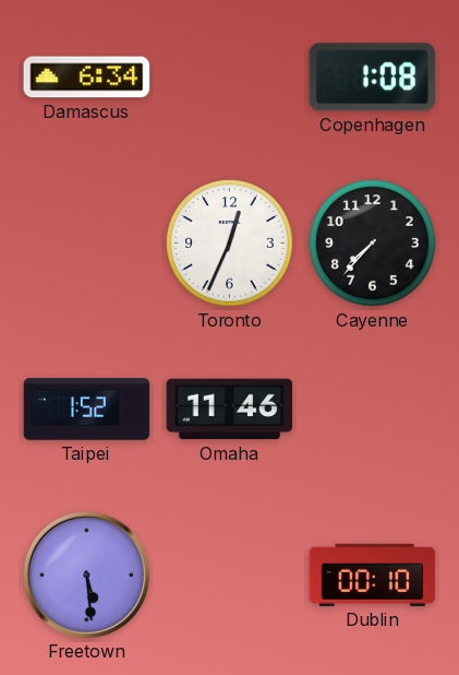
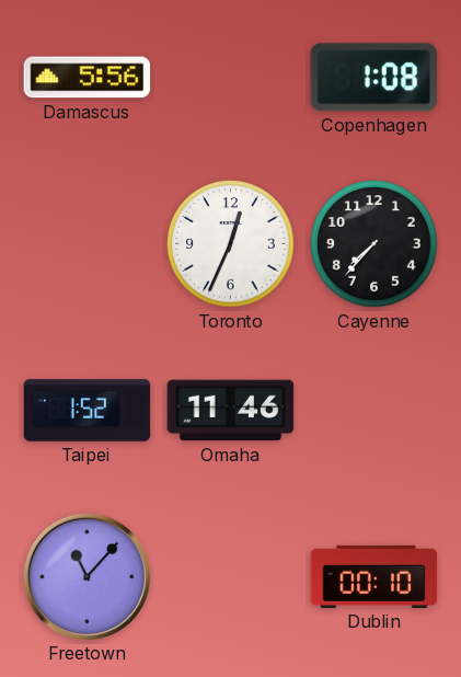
Damascus: 6:34 -> 5:56
Freetown: 5:29 -> 11:07
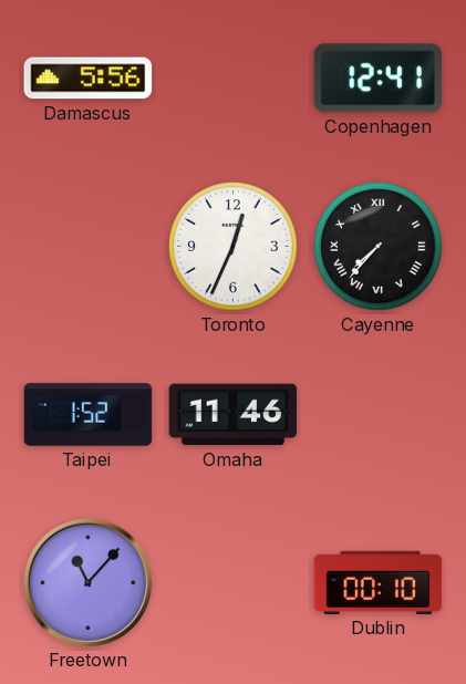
Copenhagen: 1:08 -> 12:41
Cayenne numerals: Arabic -> Roman
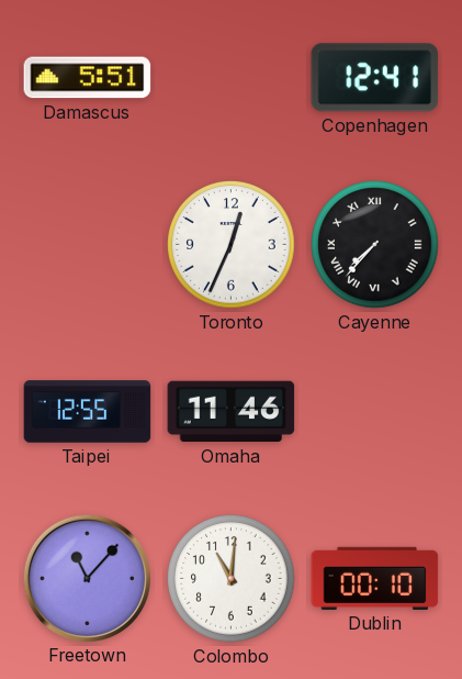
Damascus: 5:56 -> 5:51
Taipei: 1:52 -> 12:55
Colombo: none -> 11:01
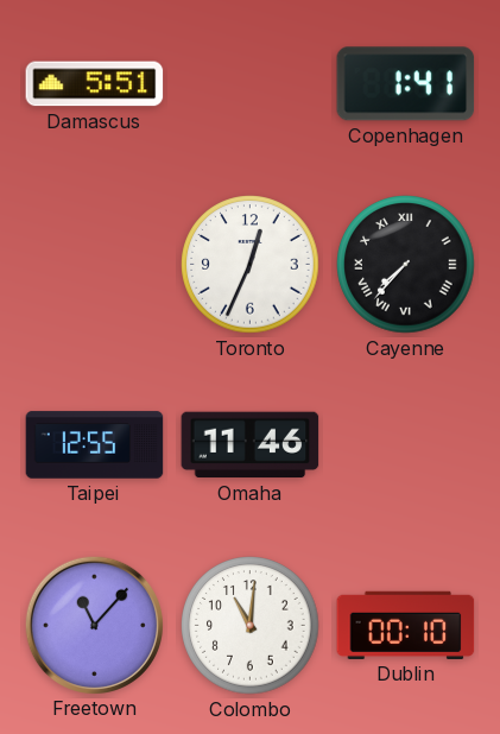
Copenhagen: 12:41 -> 1:41
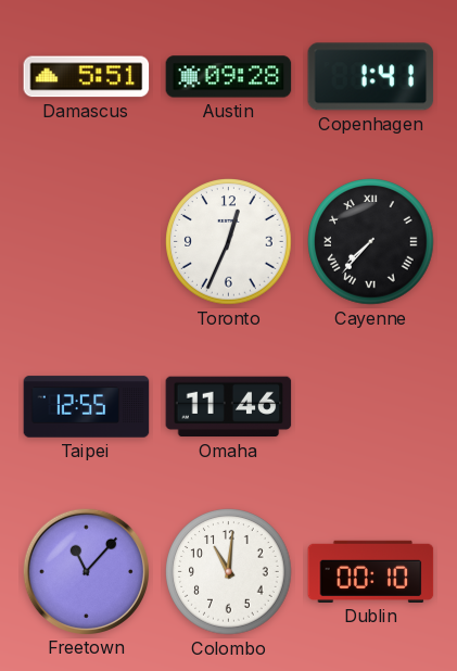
Austin: none -> 09:28
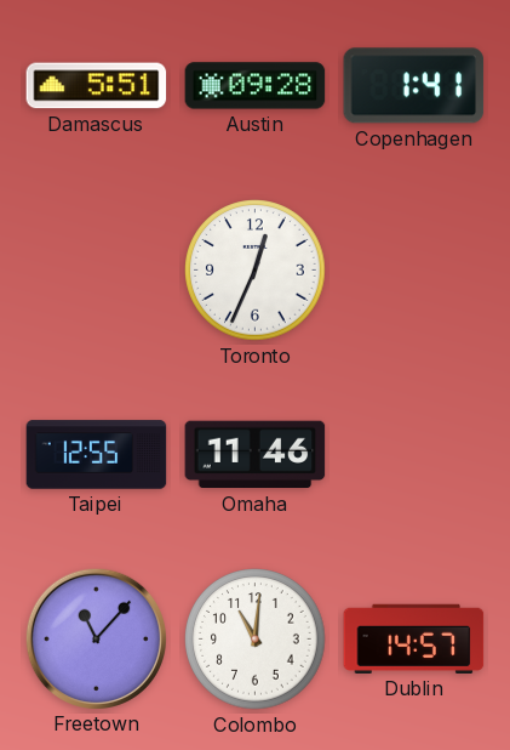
Cayenne: 7:37 -> none
Dublin: 00:10 -> 14:57
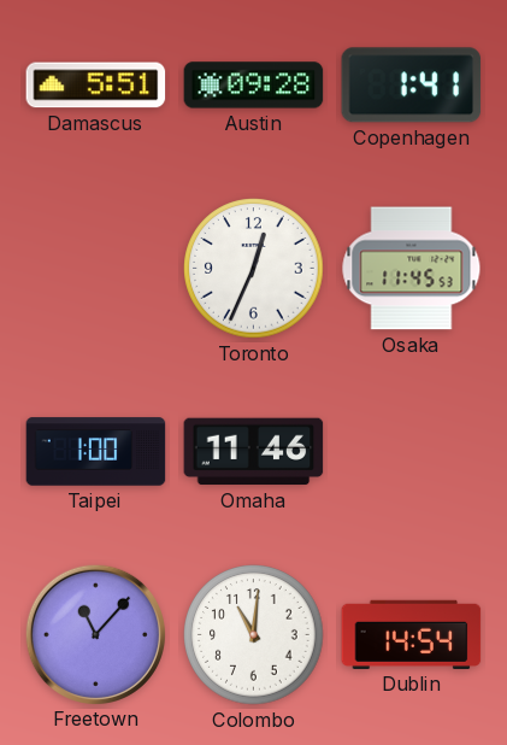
Osaka: none -> 11:45
Taipei: 12:55 -> 1:00
Dublin: 14:57 -> 14:54
